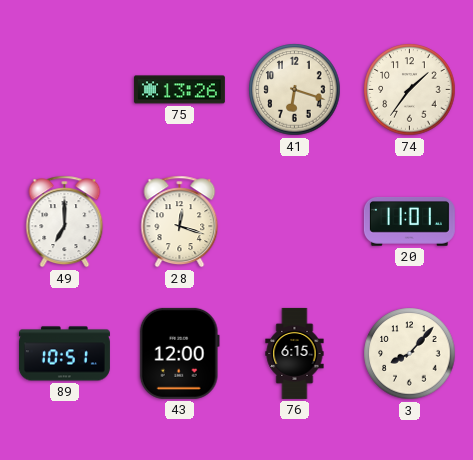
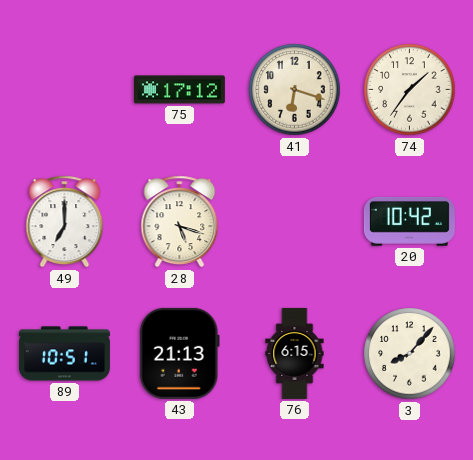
75: 13:26 -> 17:12
28: 12:18 -> 5:18
20: 11:01 -> 10:42
43: 12:00 -> 21:13
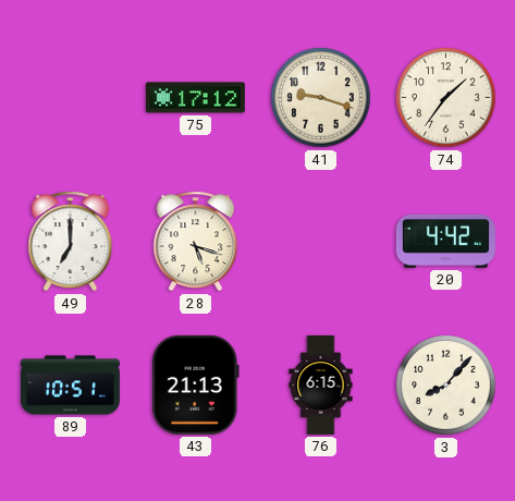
41: 6:18 -> 9:18
20: 10:42 -> 4:42
